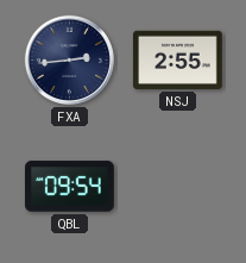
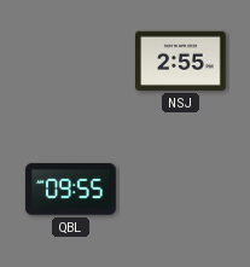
FXA: 2:44 -> none
QBL: 09:54 -> 09:55
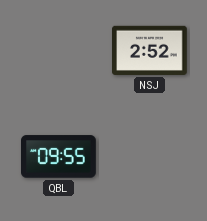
NSJ: 2:55 -> 2:52
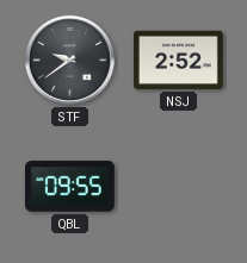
STF: none -> 9:39
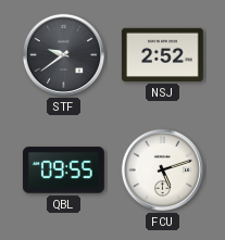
FCU: none -> 5:12
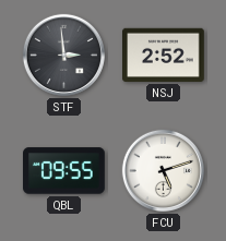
STF: 9:39 -> 2:59
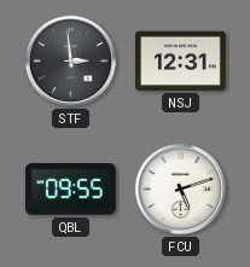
NSJ: 2:52 -> 12:31
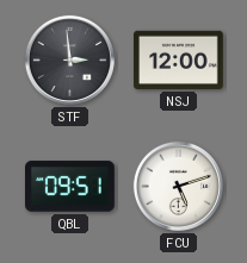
NSJ: 12:31 -> 12:00
QBL: 09:55 -> 09:51
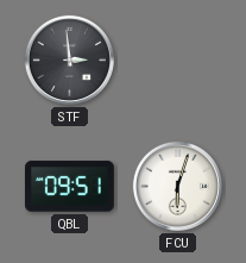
NSJ: 12:00 -> none
FCU: 5:12 -> 6:03
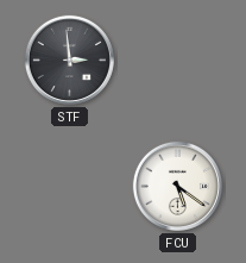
QBL: 09:51 -> none
FCU: 6:03 -> 5:21
